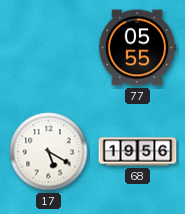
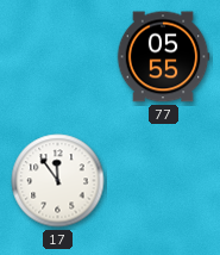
17: 5:20 -> 11:54
68: 19:56 -> none
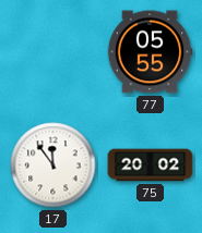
75: none -> 20:02
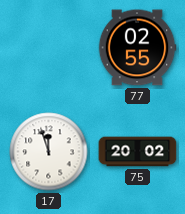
77: 05:55 -> 02:55
17: 11:54 -> 11:57
